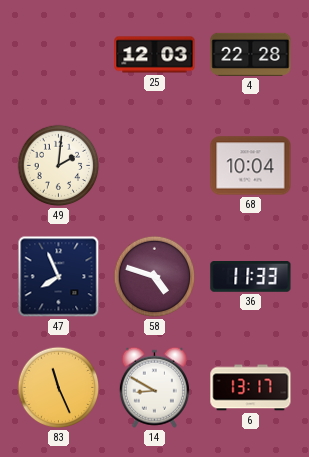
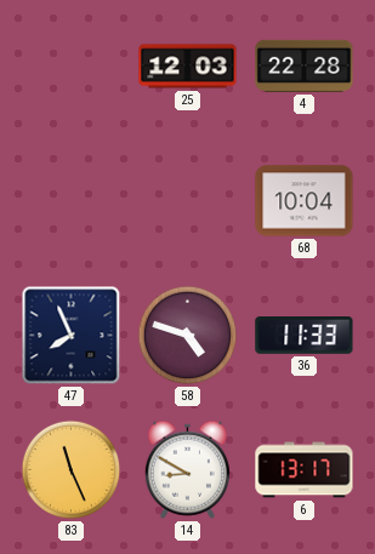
49: 2:01 -> none
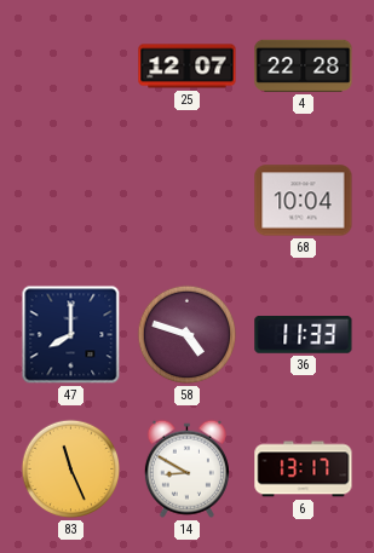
25: 12:03 -> 12:07
47: 7:56 -> 8:00
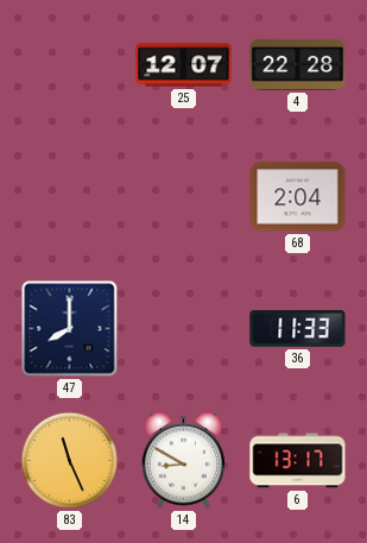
68: 10:04 -> 2:04
58: 4:48 -> none
